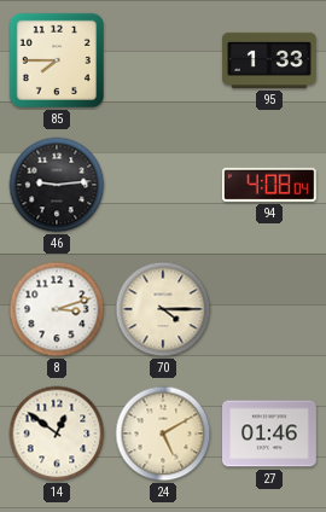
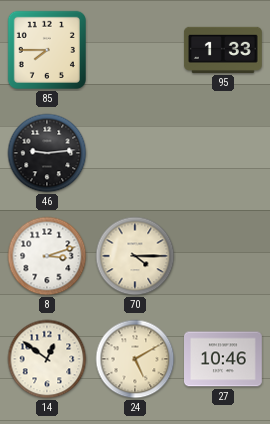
94: 4:08 -> none
27: 01:46 -> 10:46
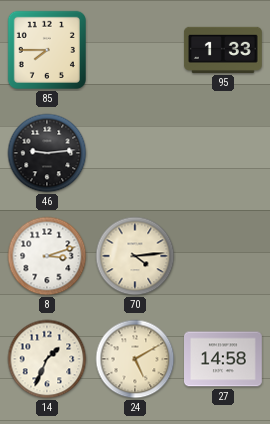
70: 4:15 -> 4:14
14: 12:51 -> 1:34
27: 10:46 -> 14:58
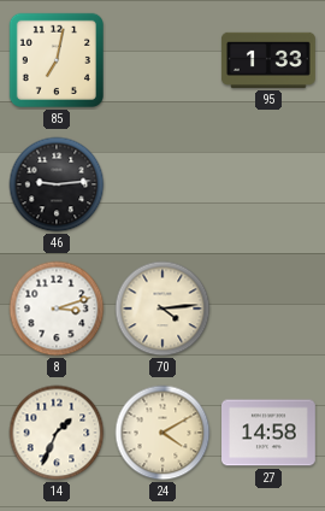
85: 7:45 -> 7:02
24: 5:10 -> 4:10
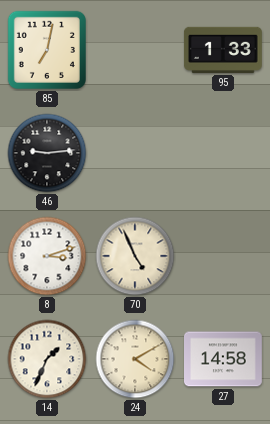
70: 4:14 -> 4:56
